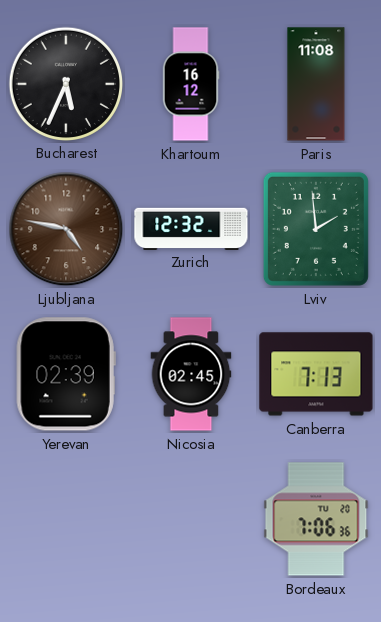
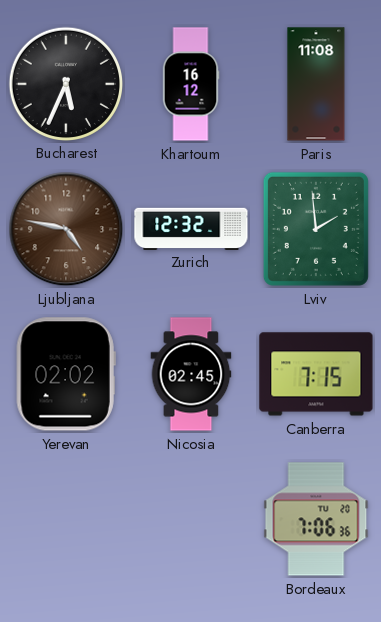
Yerevan: 02:39 -> 02:02
Canberra: 7:13 -> 7:15
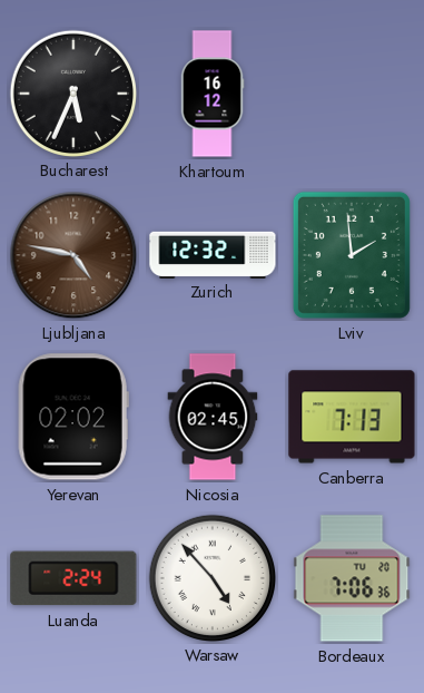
Paris: 11:08 -> none
Canberra: 7:15 -> 7:13
Luanda: none -> 2:24
Warsaw: none -> 4:53
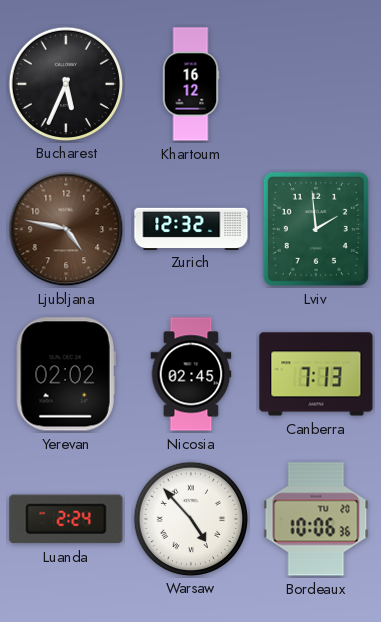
Bordeaux: 7:06 -> 10:06
